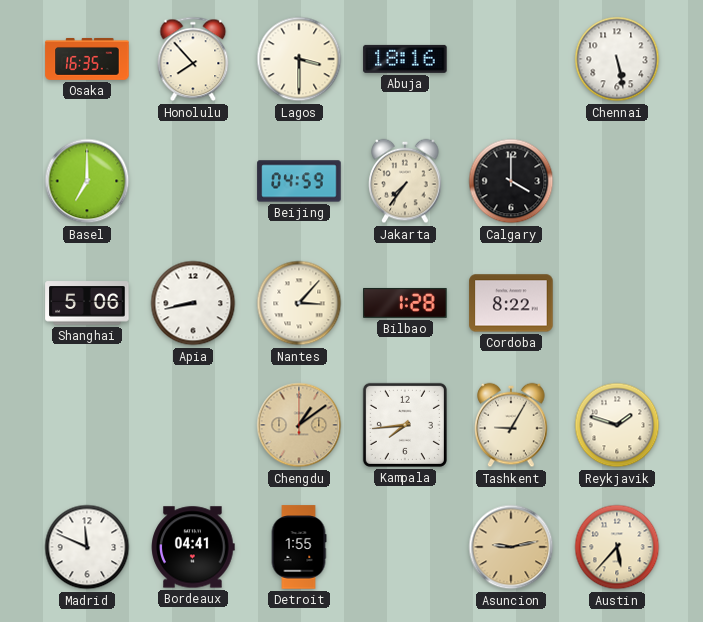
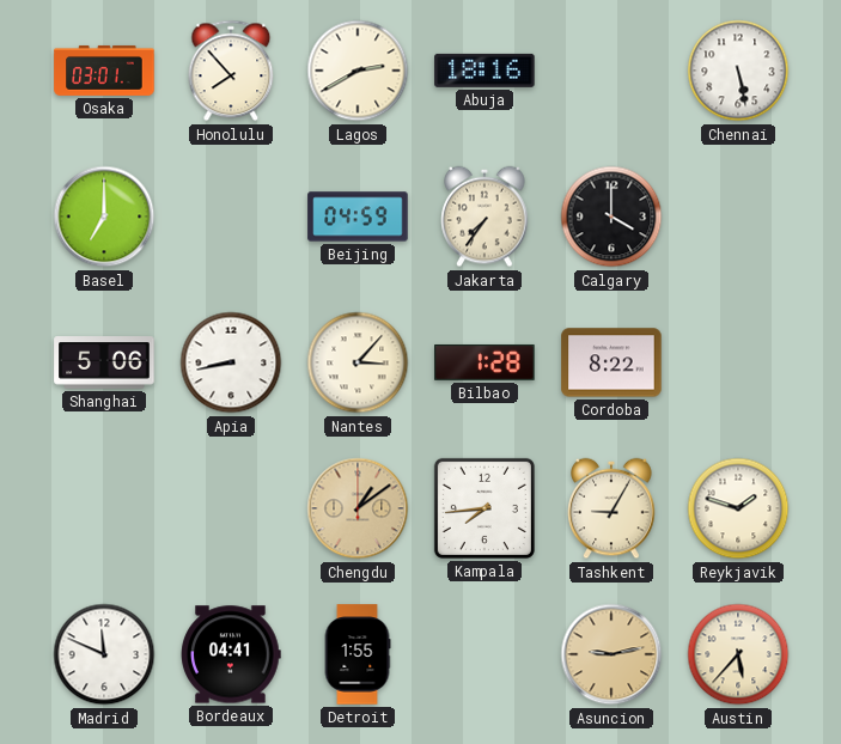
Osaka: 16:35 -> 03:01
Lagos: 3:30 -> 2:40
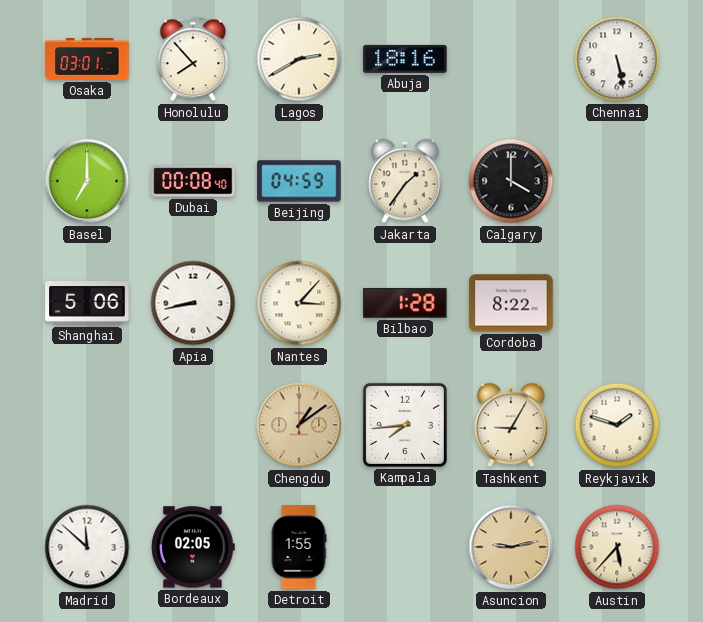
Dubai: none -> 00:08
Jakarta: 7:36 -> 1:36
Madrid: 11:49 -> 11:52
Bordeaux: 04:41 -> 02:05
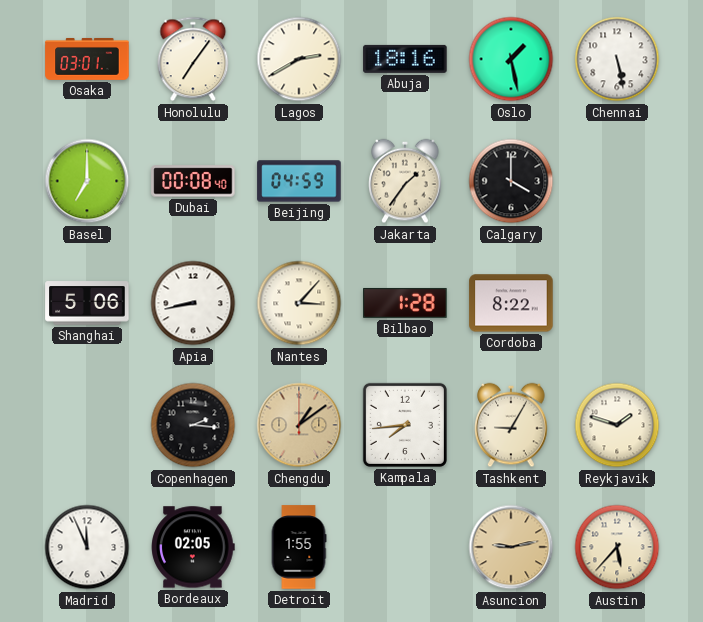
Honolulu: 7:53 -> 7:06
Oslo: none -> 1:28
Copenhagen: none -> 2:16
Madrid: 11:52 -> 11:56
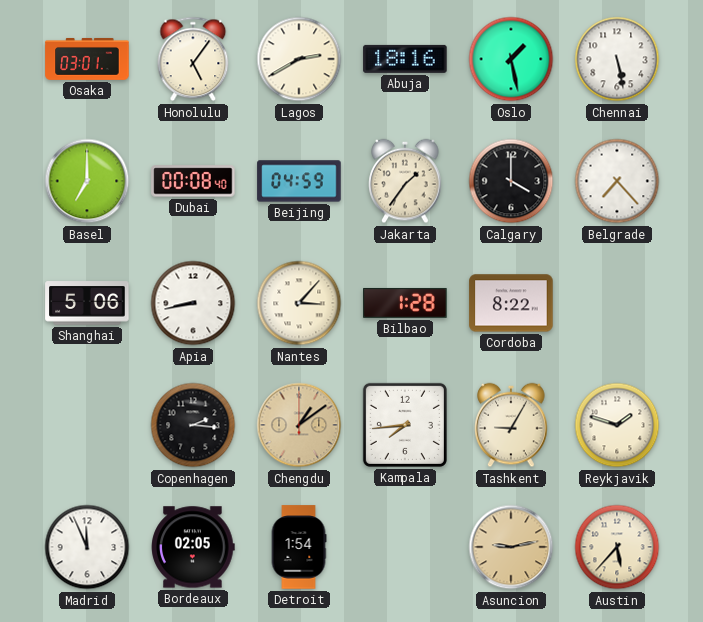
Honolulu: 7:06 -> 5:06
Belgrade: none -> 7:23
Detroit: 1:55 -> 1:54
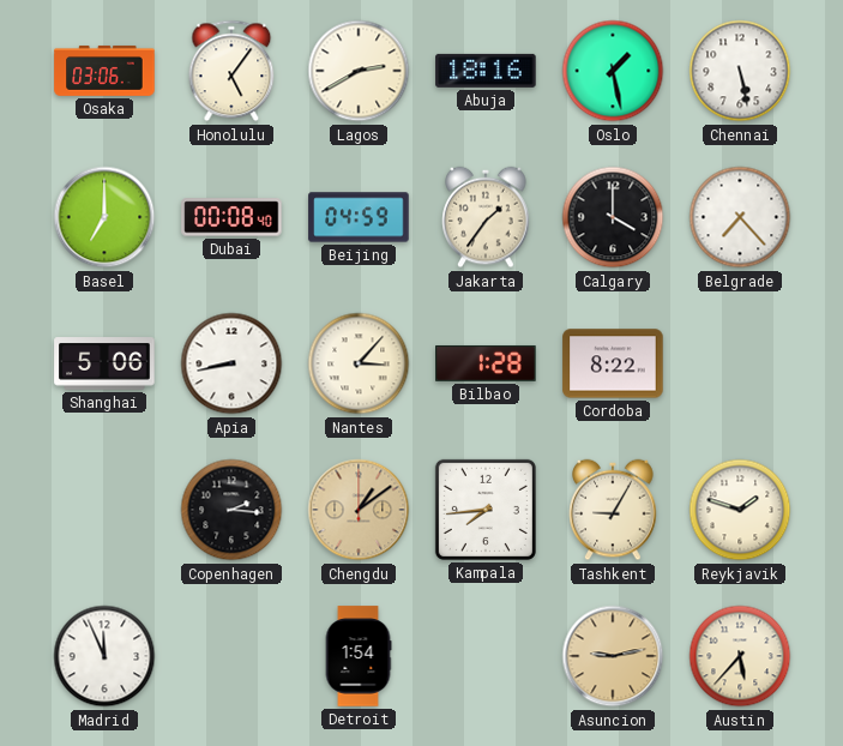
Osaka: 03:01 -> 03:06
Bordeaux: 02:05 -> none
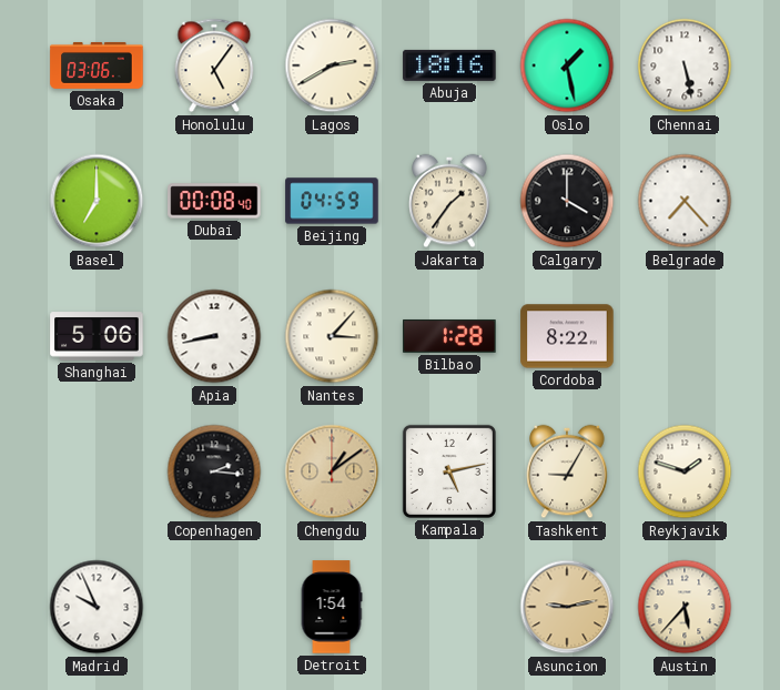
Kampala: 7:44 -> 5:13
Madrid: 11:56 -> 9:56
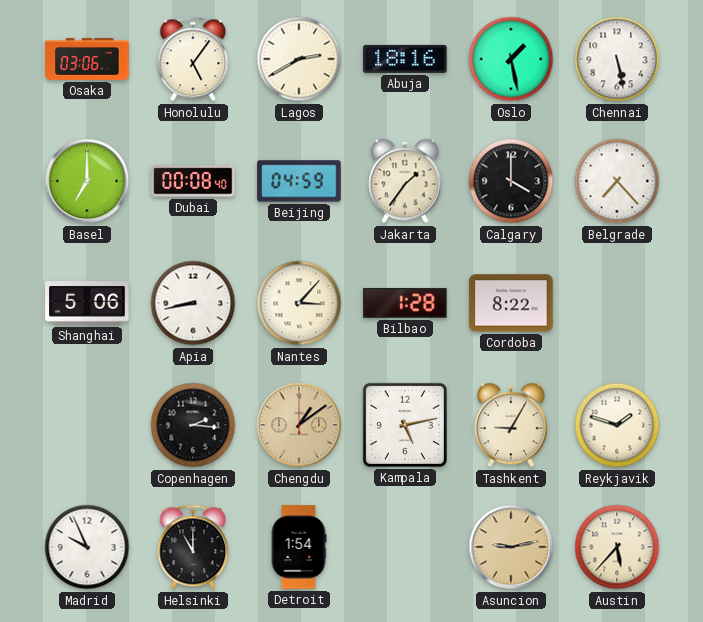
Helsinki: none -> 11:00
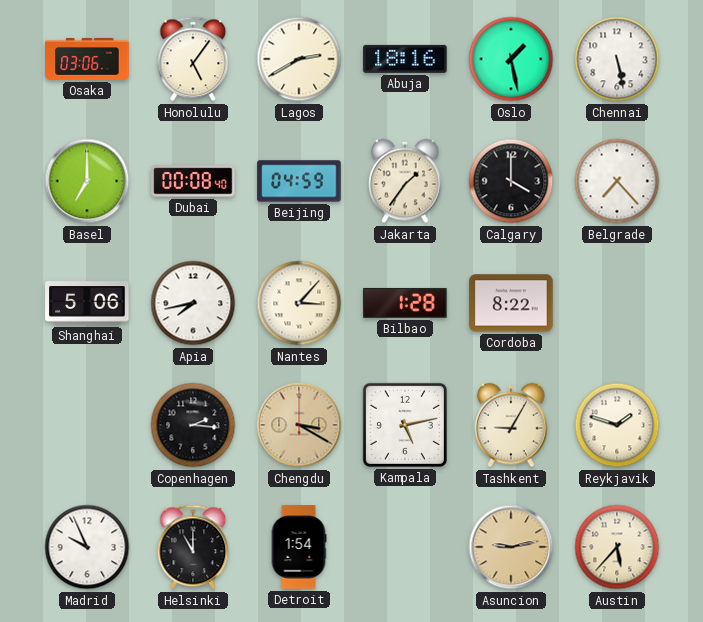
Apia: 8:43 -> 7:43
Chengdu: 1:09 -> 3:20
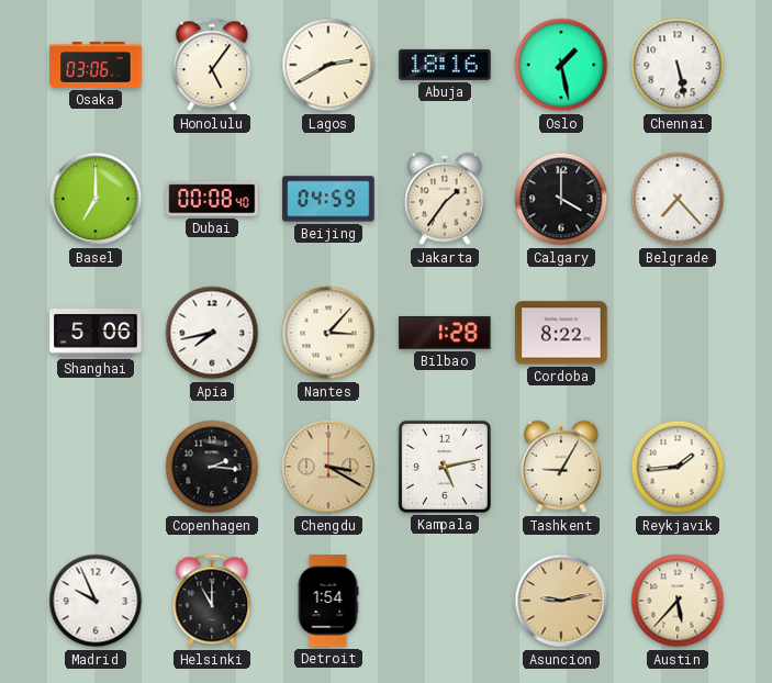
Reykjavik: 1:48 -> 1:44
